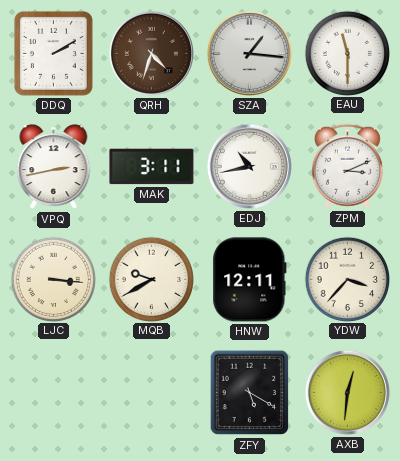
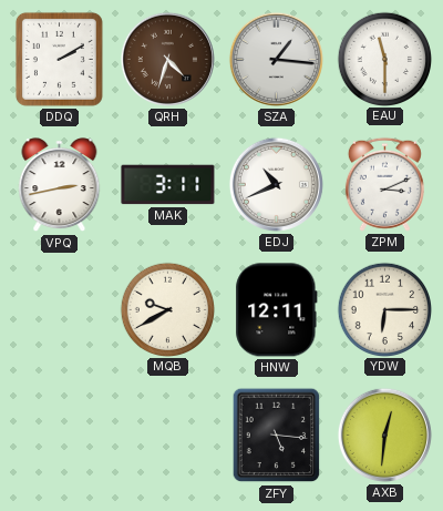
EDJ: 10:43 -> 10:41
LJC: 3:16 -> none
YDW: 3:37 -> 6:15
ZFY: 5:20 -> 5:16
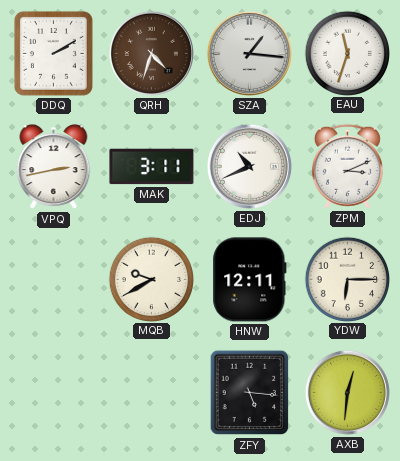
EAU: 11:30 -> 11:33
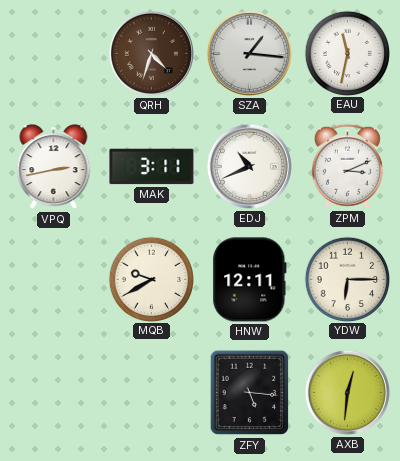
DDQ: 2:10 -> none
EAU: 11:33 -> 11:32
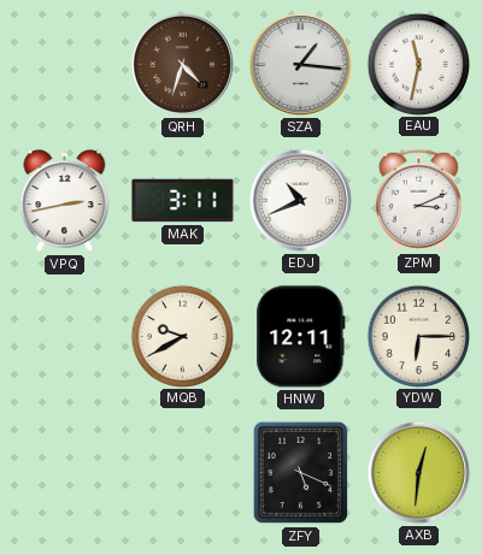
ZFY: 5:16 -> 5:19
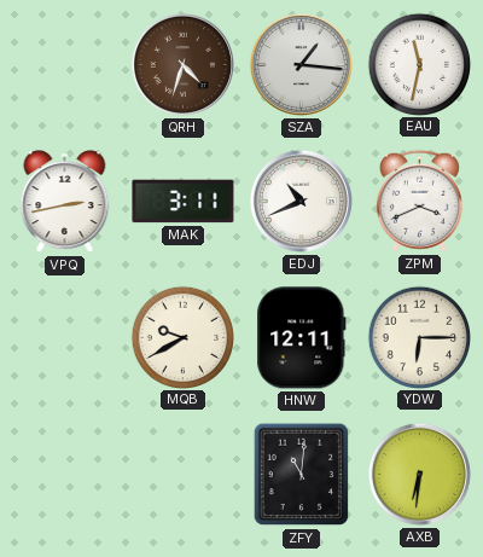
ZPM: 3:11 -> 3:41
ZFY: 5:19 -> 11:01
AXB: 12:31 -> 6:31
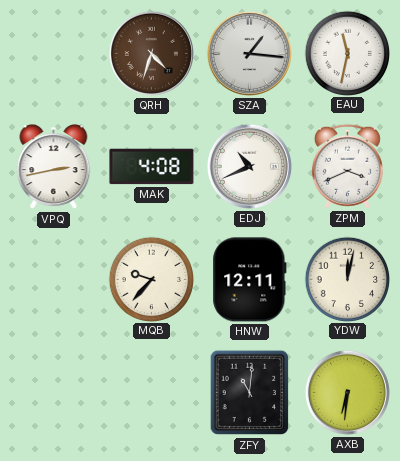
MAK: 3:11 -> 4:08
MQB: 9:40 -> 9:37
YDW: 6:15 -> 12:02
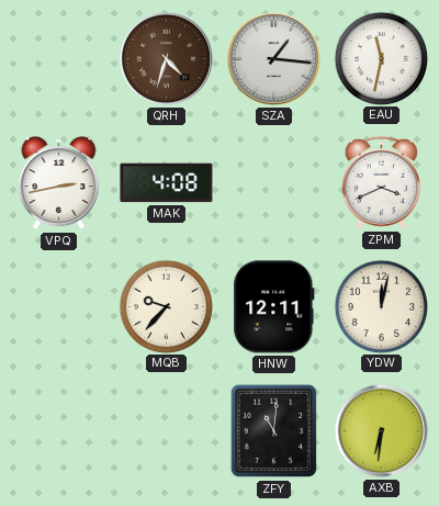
EDJ: 10:41 -> none
